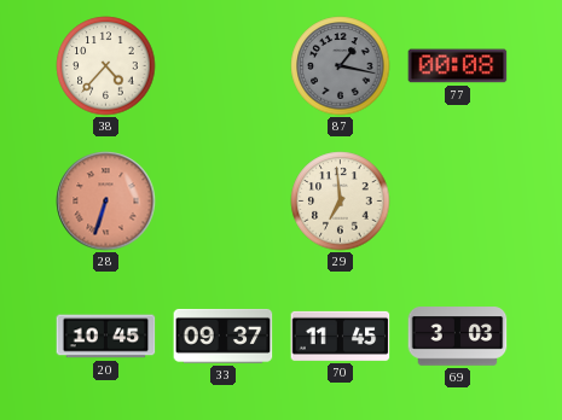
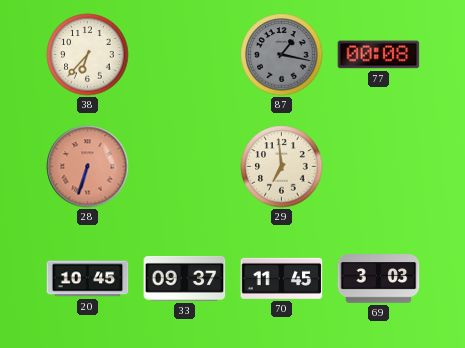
38: 4:37 -> 6:37
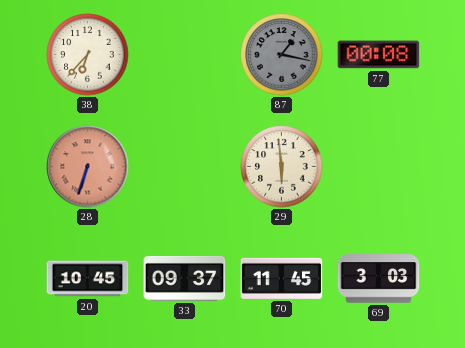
29: 6:59 -> 5:59
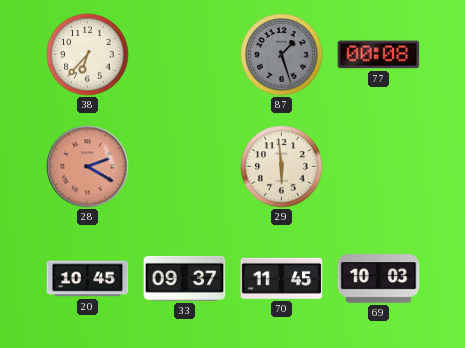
87: 1:17 -> 1:27
28: 6:33 -> 2:20
69: 3:03 -> 10:03
